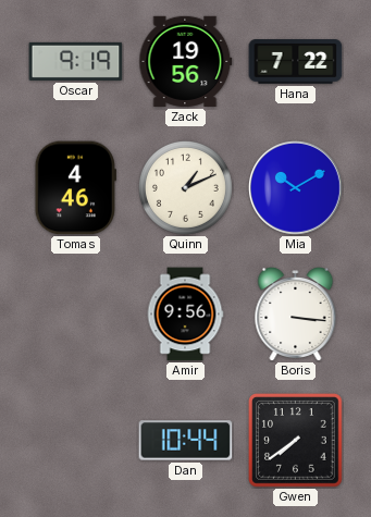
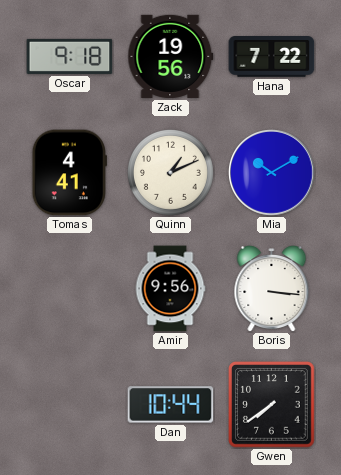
Oscar: 9:19 -> 9:18
Tomas: 4:46 -> 4:41
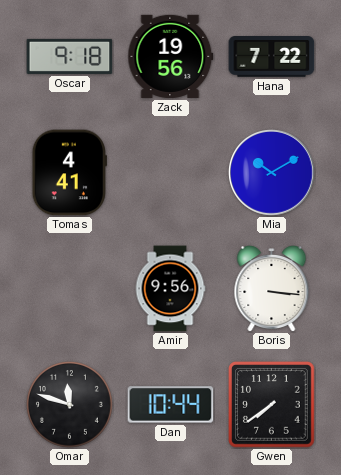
Quinn: 1:11 -> none
Omar: none -> 11:48
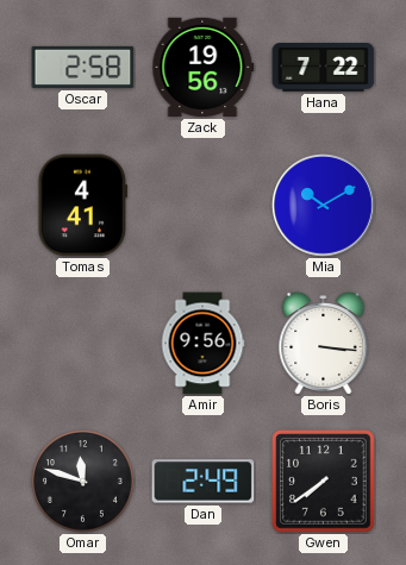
Oscar: 9:18 -> 2:58
Dan: 10:44 -> 2:49
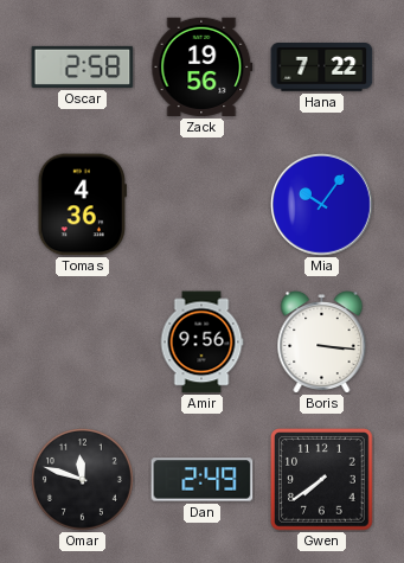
Tomas: 4:41 -> 4:36
Mia: 10:10 -> 10:06
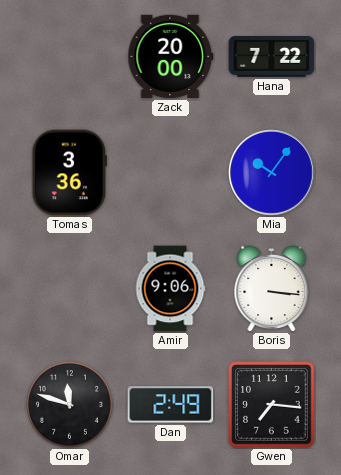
Oscar: 2:58 -> none
Zack: 19:56 -> 20:00
Tomas: 4:36 -> 3:36
Amir: 9:56 -> 9:06
Gwen: 7:39 -> 7:16
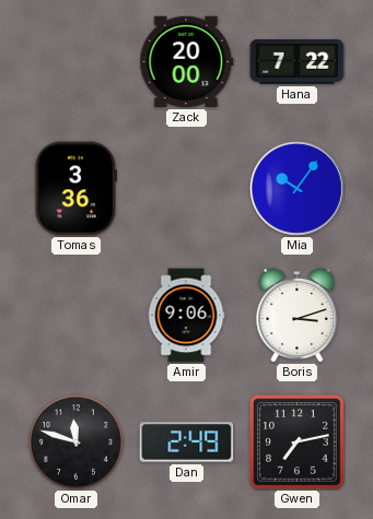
Boris: 3:16 -> 3:12
Gwen: 7:16 -> 7:13
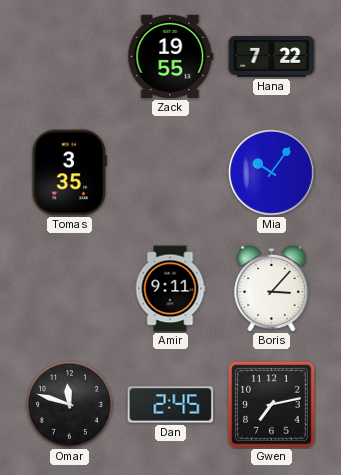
Zack: 20:00 -> 19:55
Tomas: 3:36 -> 3:35
Amir: 9:06 -> 9:11
Boris: 3:12 -> 3:07
Dan: 2:49 -> 2:45
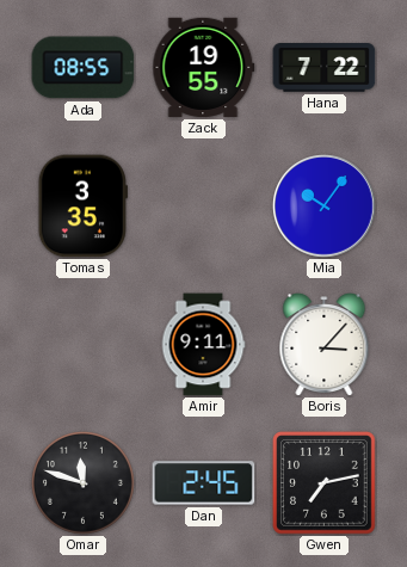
Ada: none -> 08:55
